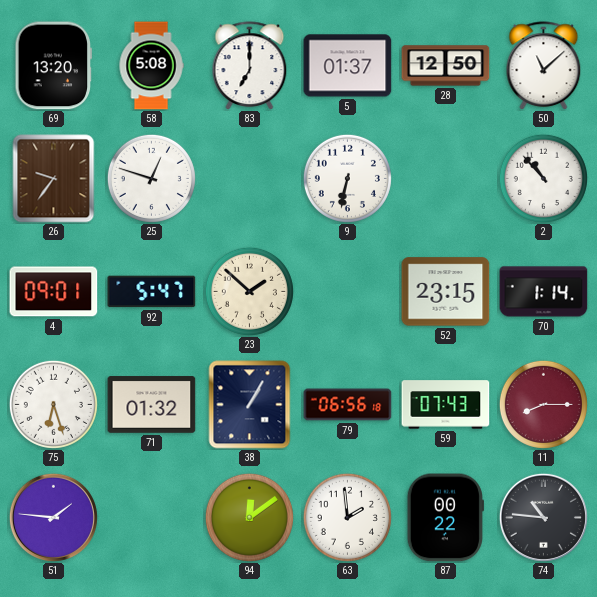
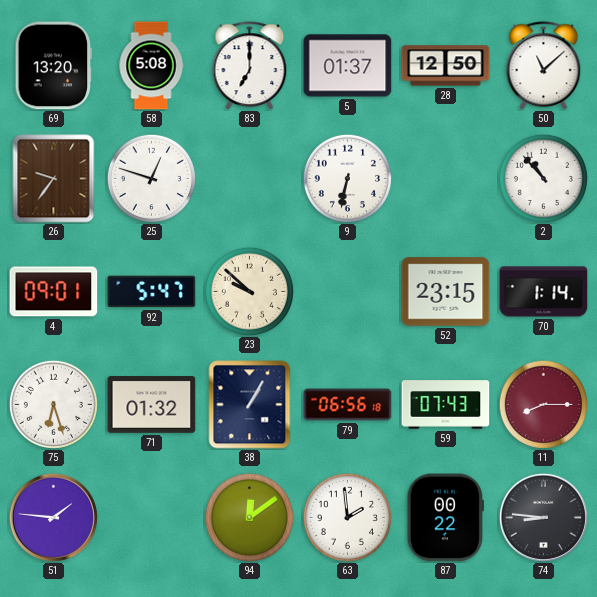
23: 1:52 -> 9:52
74: 10:46 -> 8:46
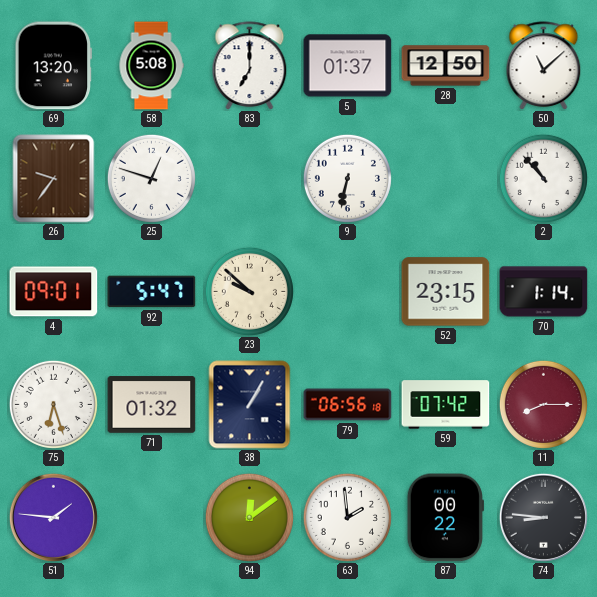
59: 07:43 -> 07:42
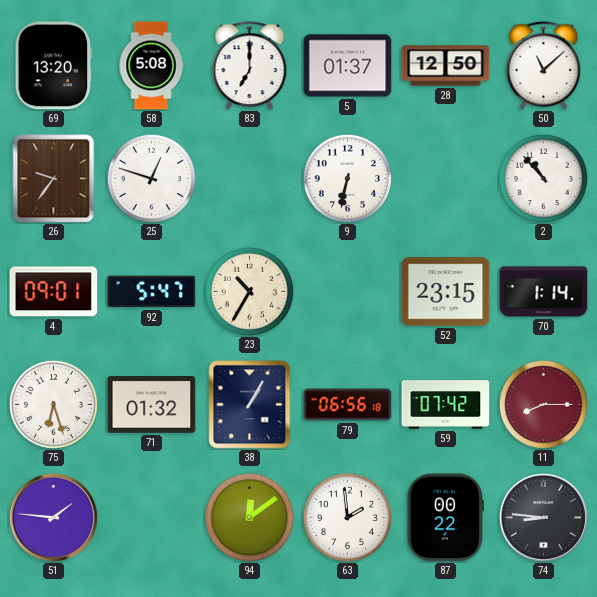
23: 9:52 -> 10:35
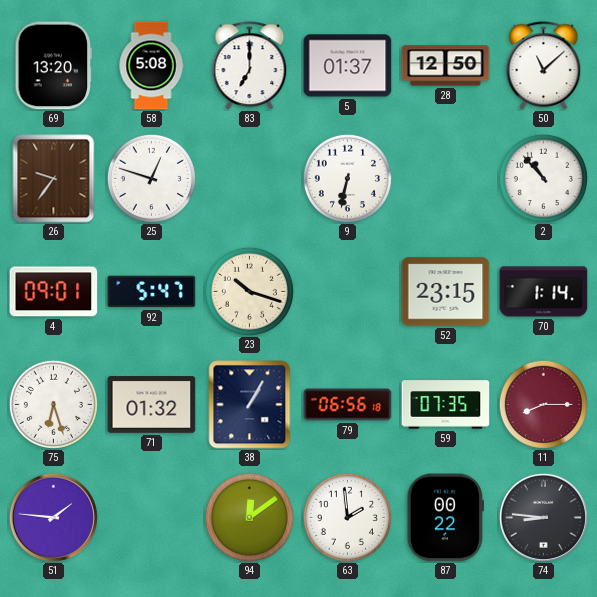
23: 10:35 -> 10:18
59: 07:42 -> 07:35
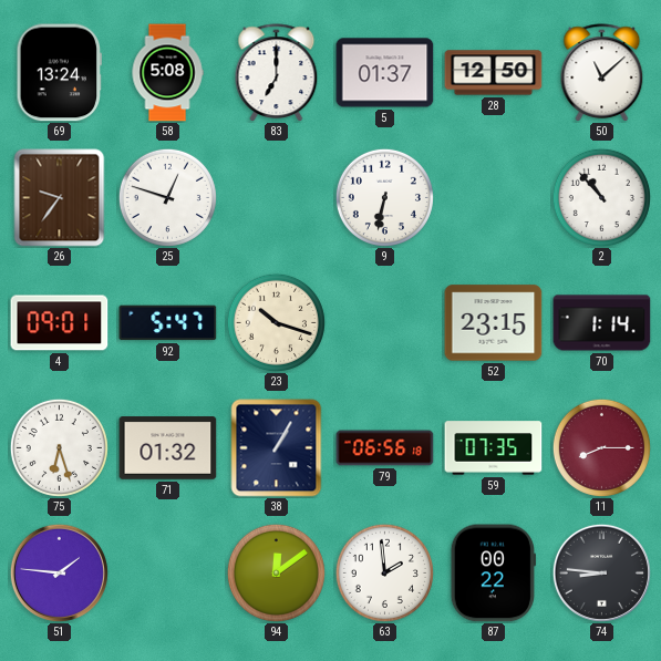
69: 13:20 -> 13:24
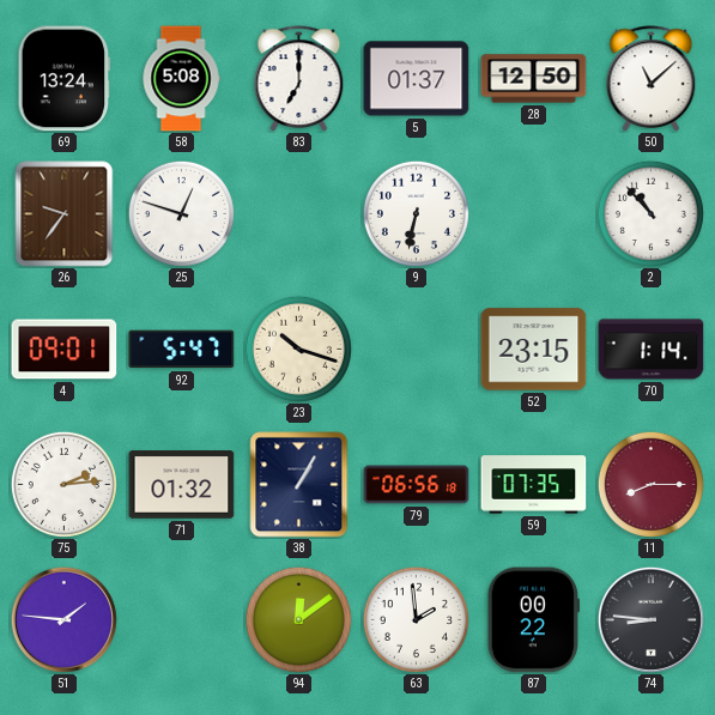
75: 6:27 -> 2:14
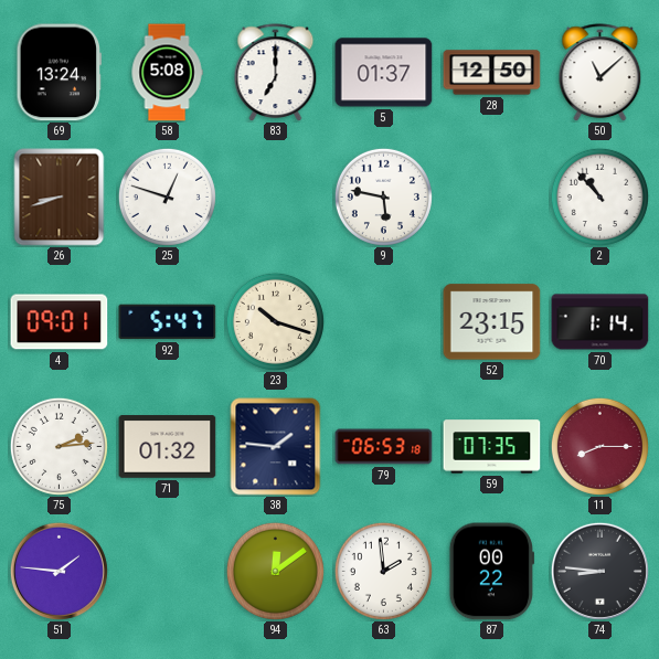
26: 9:36 -> 8:42
9: 6:32 -> 5:47
38: 1:05 -> 1:46
79: 06:56 -> 06:53
